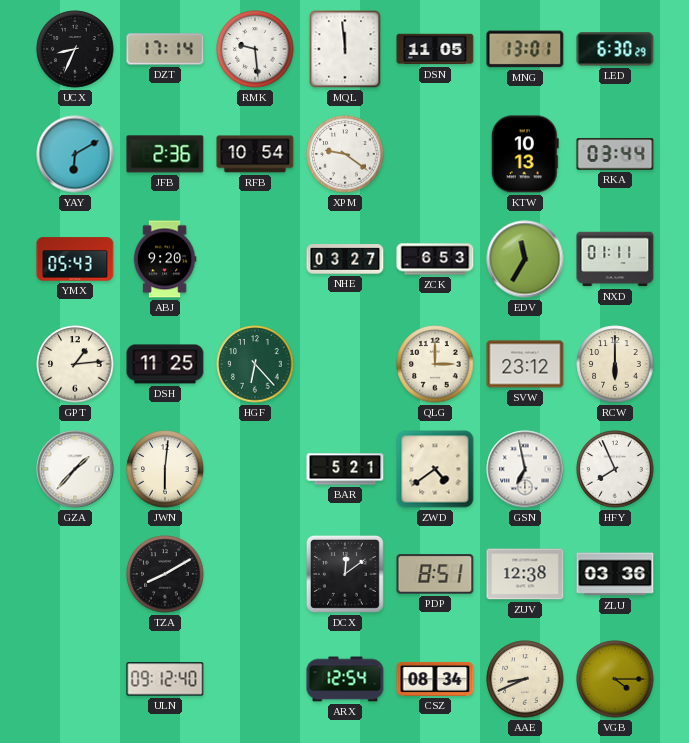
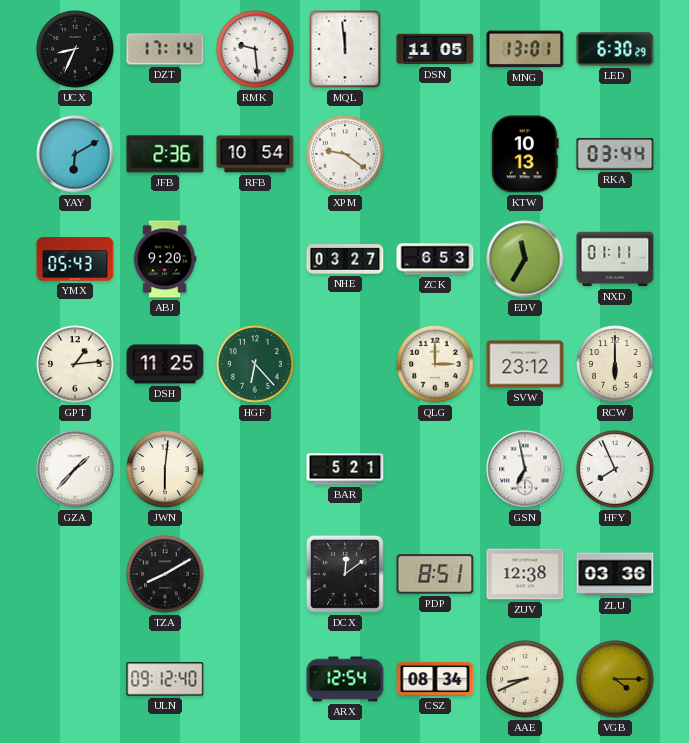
ZWD: 4:39 -> none
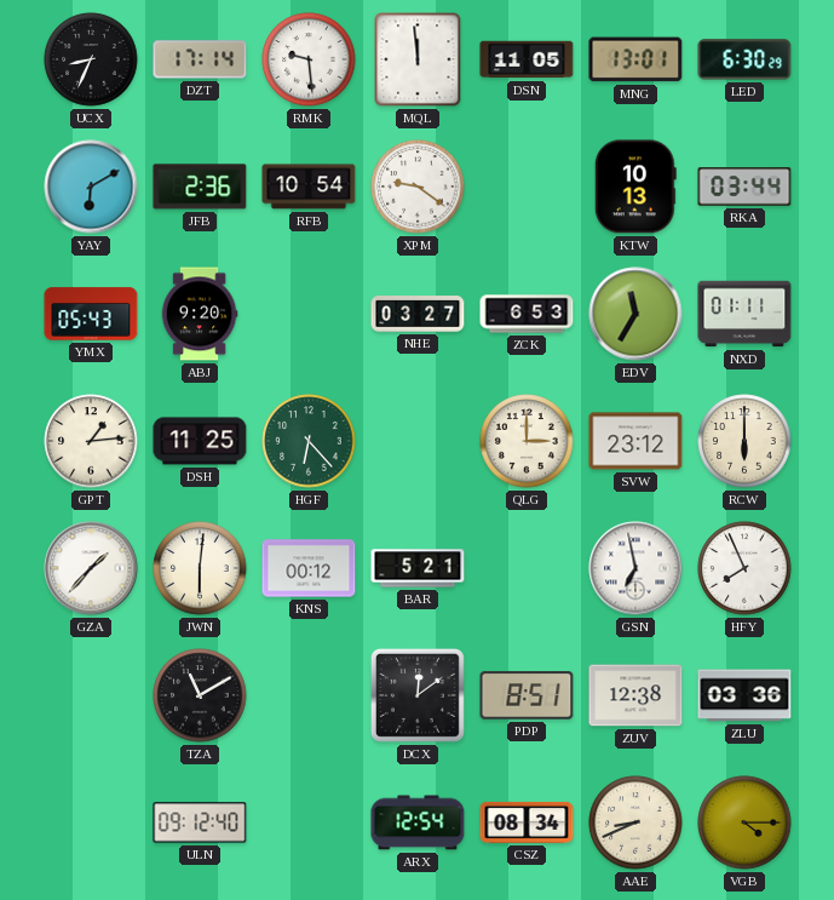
KNS: none -> 00:12
TZA: 8:10 -> 11:10
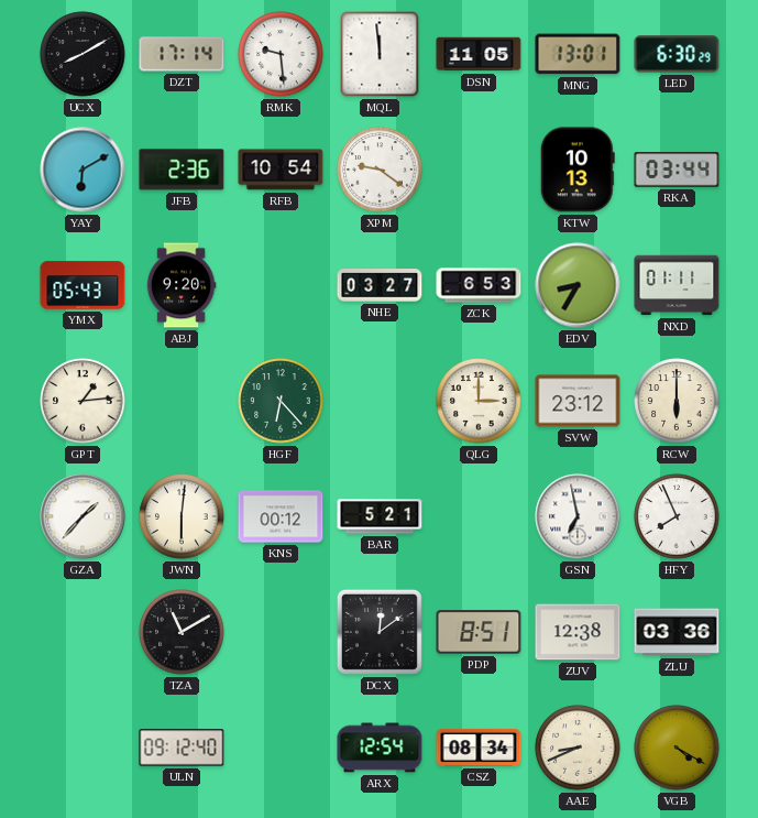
UCX: 8:34 -> 8:10
EDV: 11:35 -> 8:35
DSH: 11:25 -> none
VGB: 4:15 -> 4:20
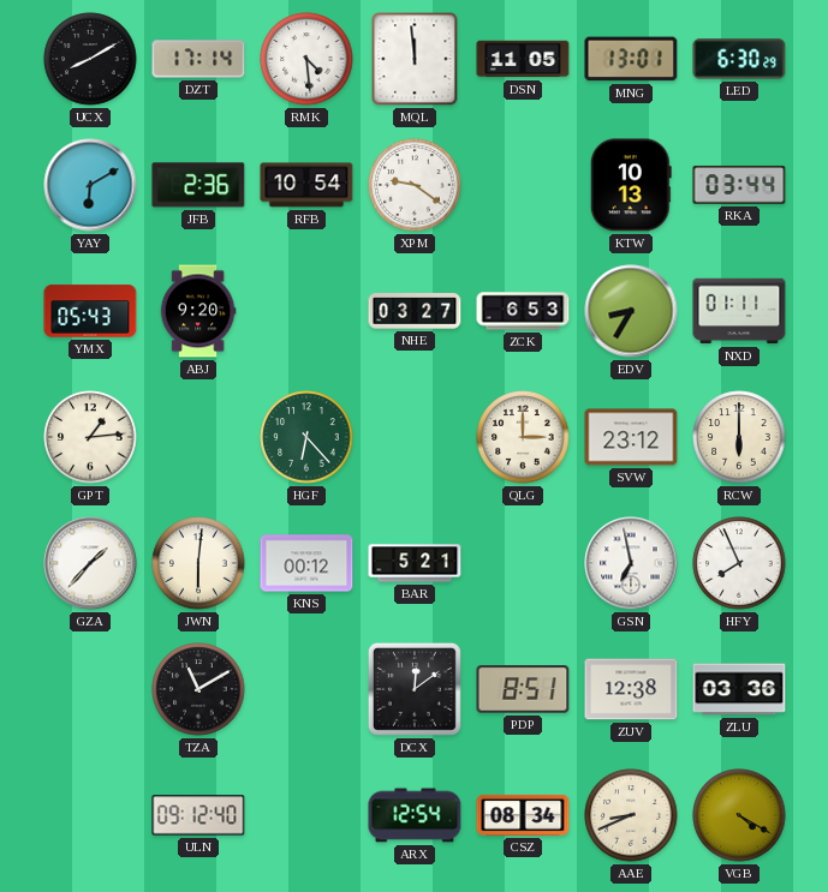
RMK: 9:29 -> 4:29
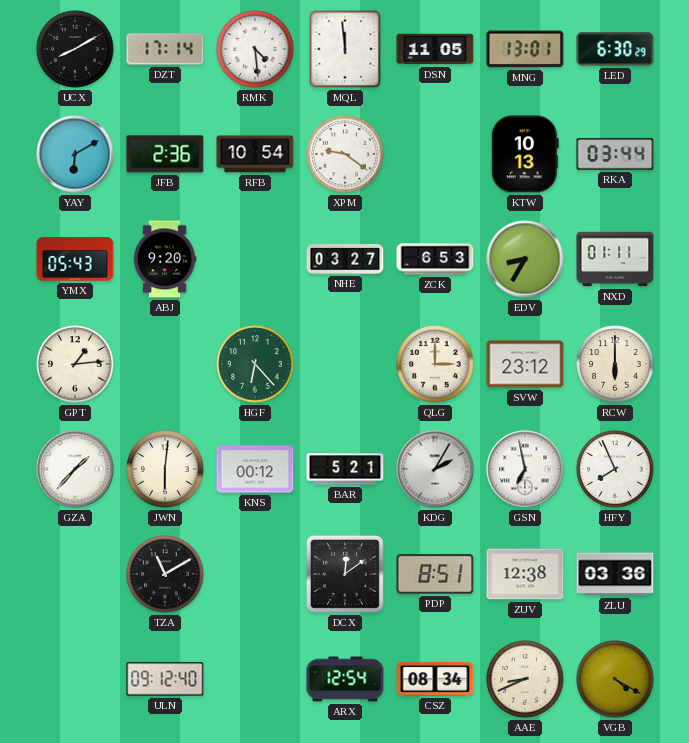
KDG: none -> 2:05
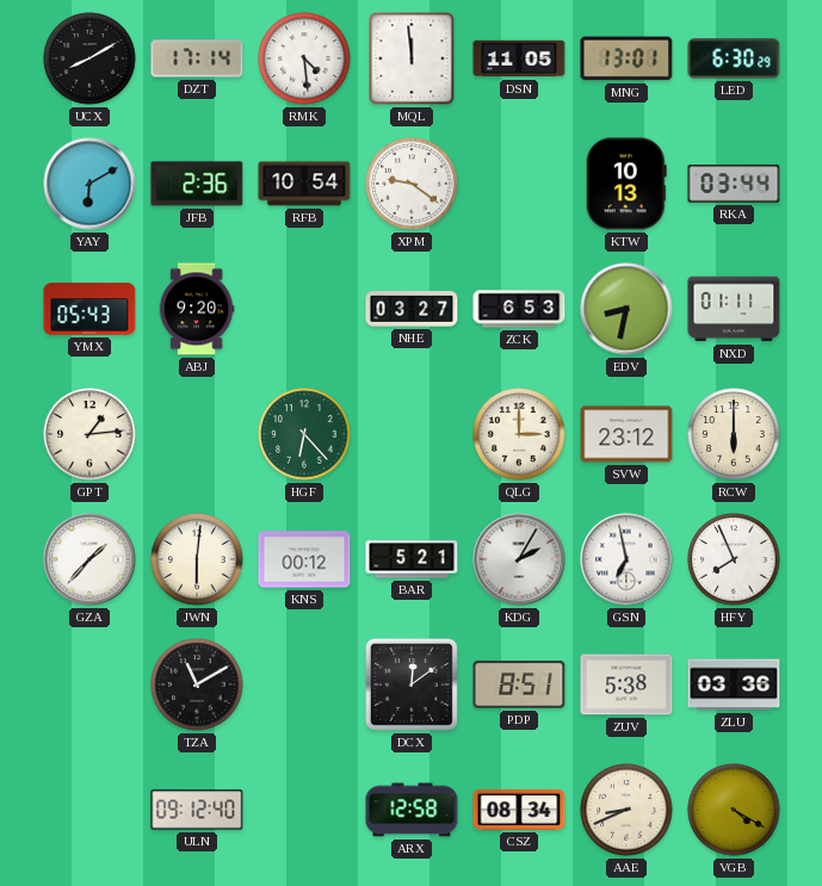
EDV: 8:35 -> 8:32
ZUV: 12:38 -> 5:38
ARX: 12:54 -> 12:58
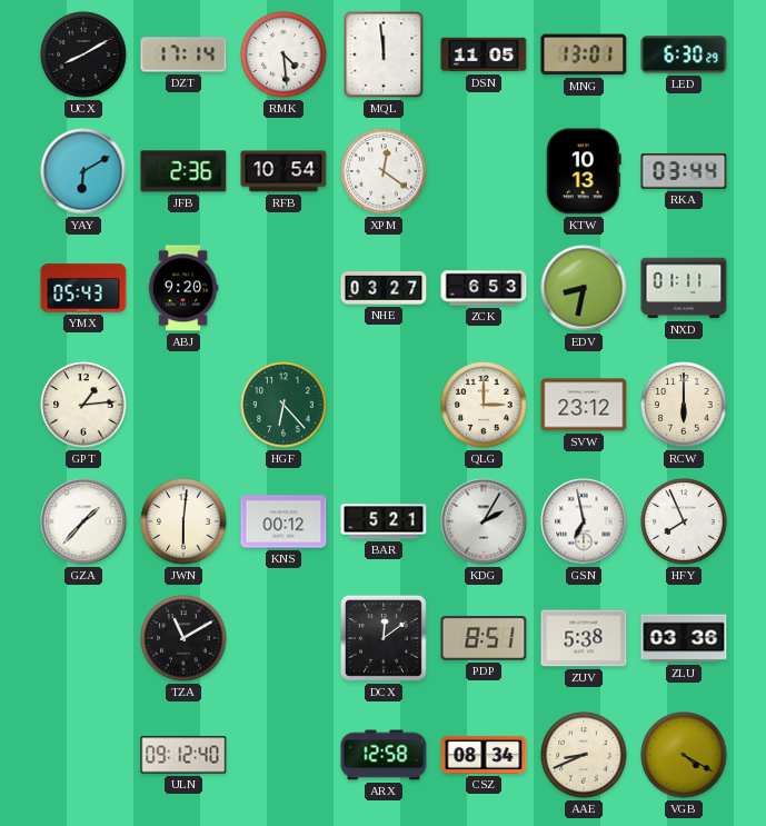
XPM: 9:21 -> 12:21
